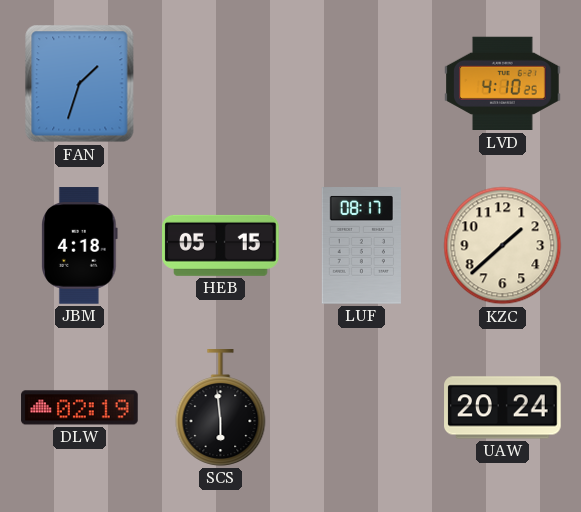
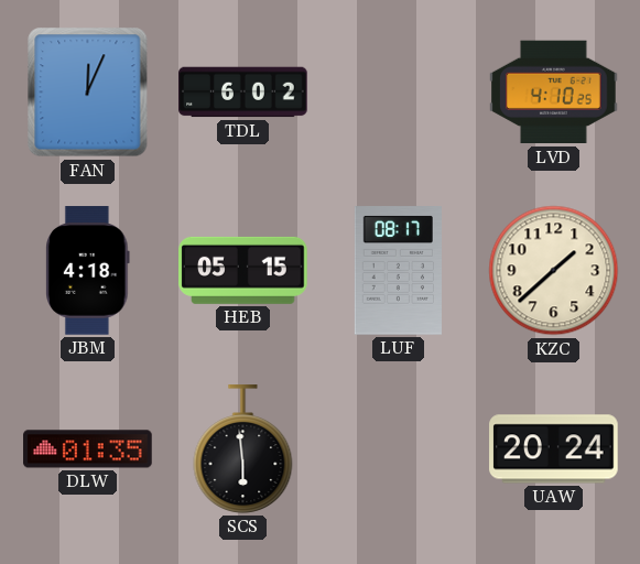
FAN: 1:33 -> 12:04
TDL: none -> 6:02
DLW: 02:19 -> 01:35
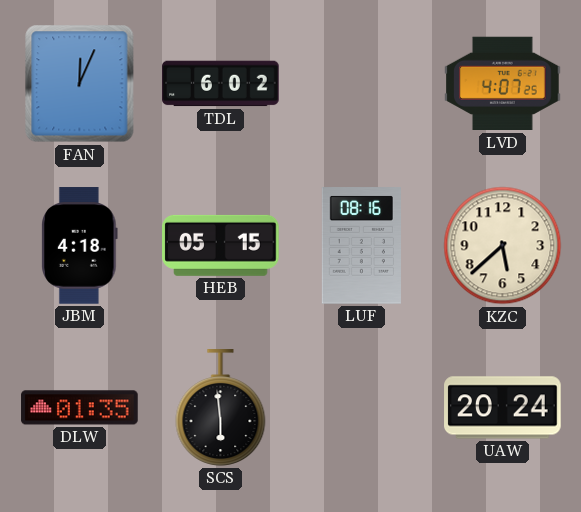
LVD: 4:10 -> 4:07
LUF: 08:17 -> 08:16
KZC: 1:38 -> 5:38
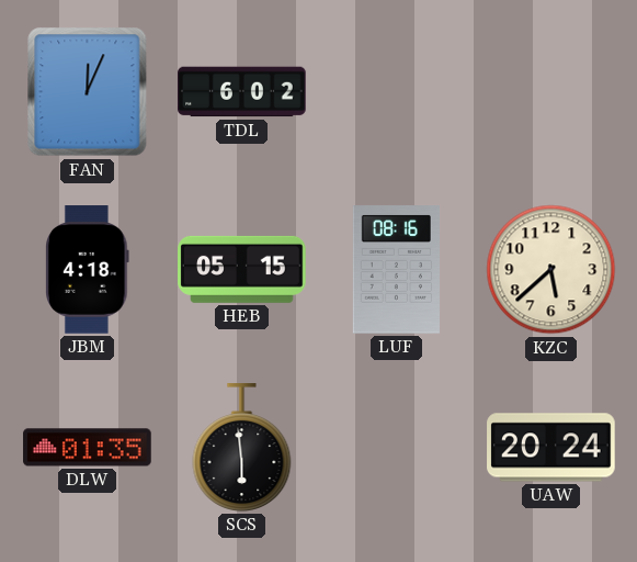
LVD: 4:07 -> none
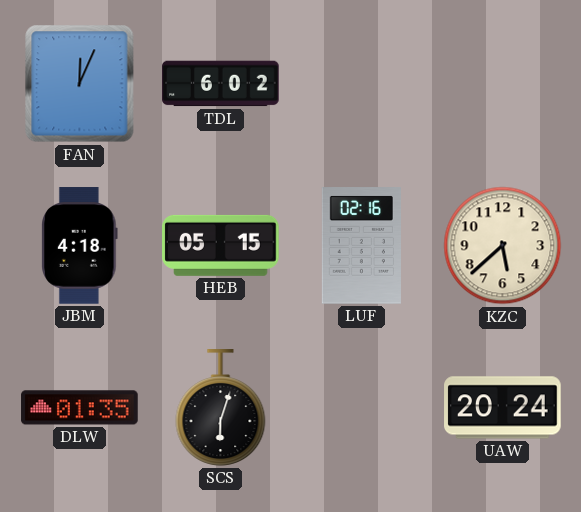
LUF: 08:16 -> 02:16
SCS: 5:59 -> 6:03
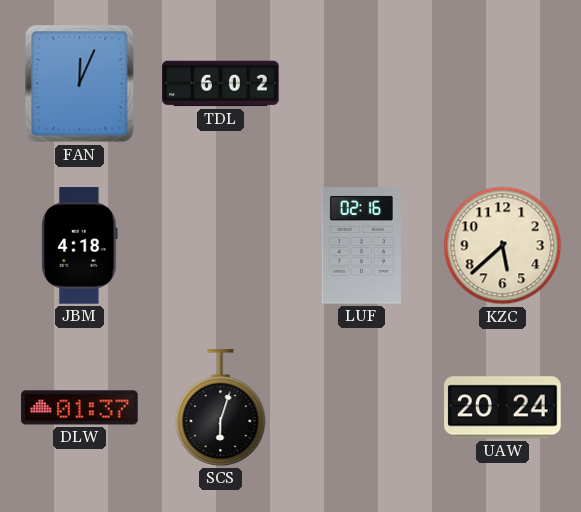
HEB: 05:15 -> none
DLW: 01:35 -> 01:37
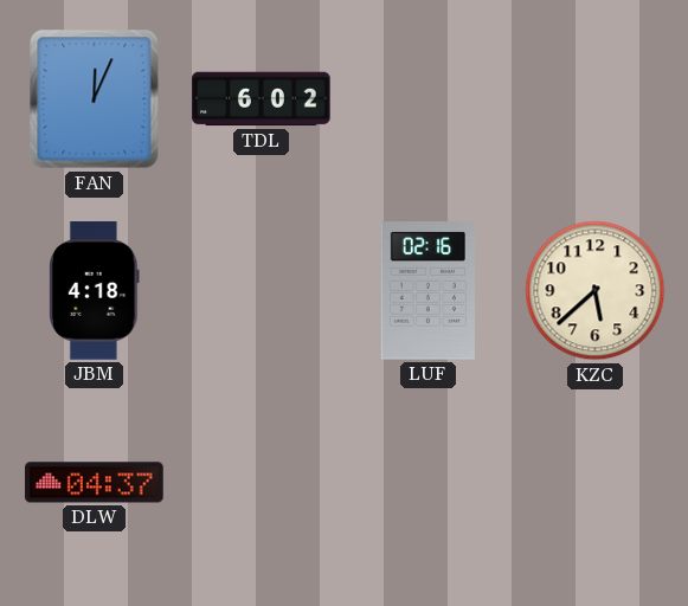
DLW: 01:37 -> 04:37
SCS: 6:03 -> none
UAW: 20:24 -> none
